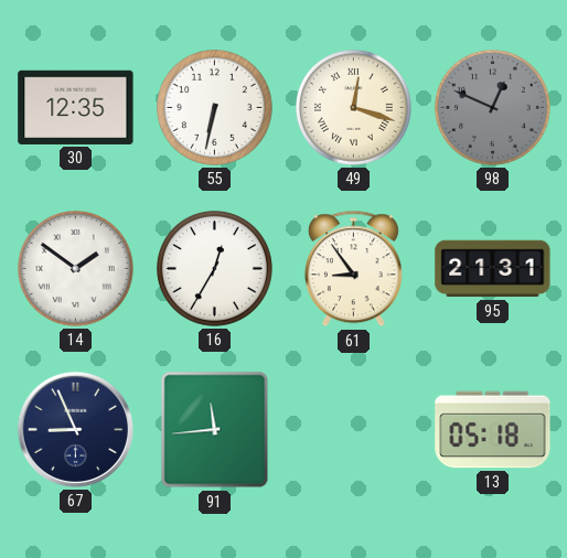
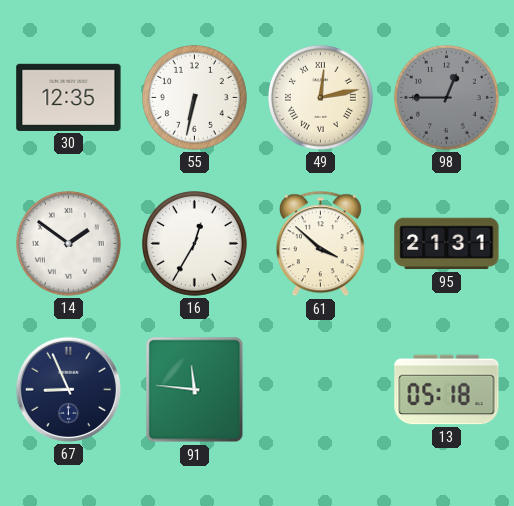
49: 12:18 -> 12:13
98: 12:49 -> 12:45
61: 8:54 -> 3:52
91: 11:44 -> 11:46
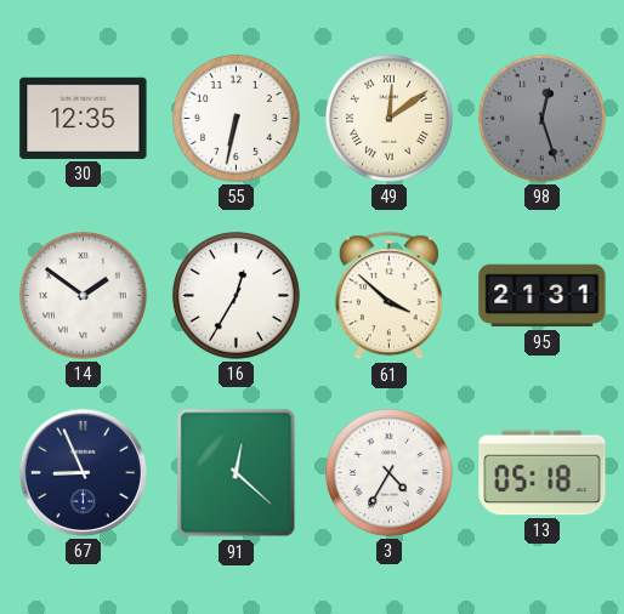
49: 12:13 -> 12:09
98: 12:45 -> 12:27
91: 11:46 -> 12:22
3: none -> 4:35
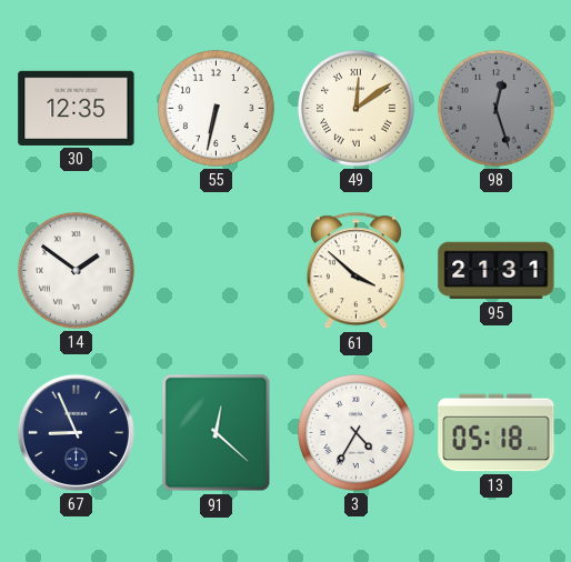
16: 12:35 -> none
